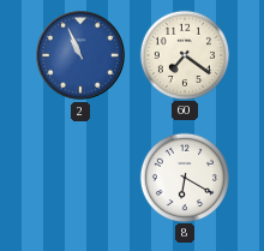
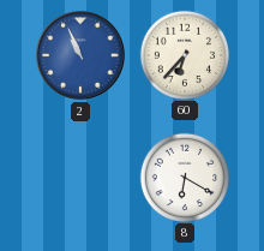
60: 7:21 -> 6:37
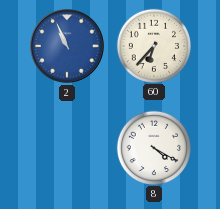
8: 6:20 -> 4:20
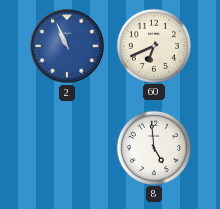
60: 6:37 -> 6:41
8: 4:20 -> 4:59
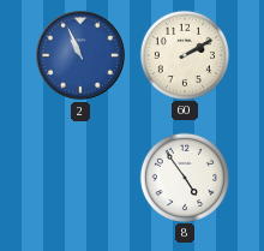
60: 6:41 -> 2:10
8: 4:59 -> 4:54
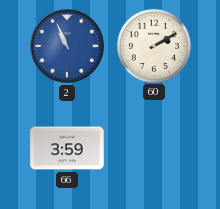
66: none -> 3:59
8: 4:54 -> none
